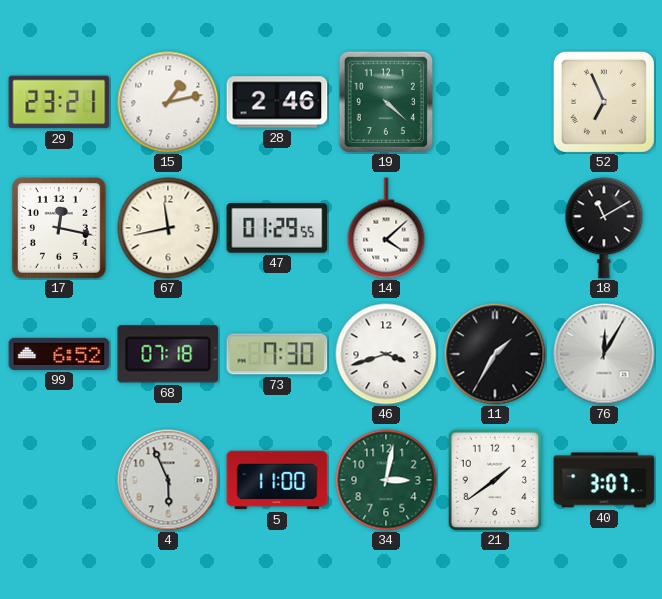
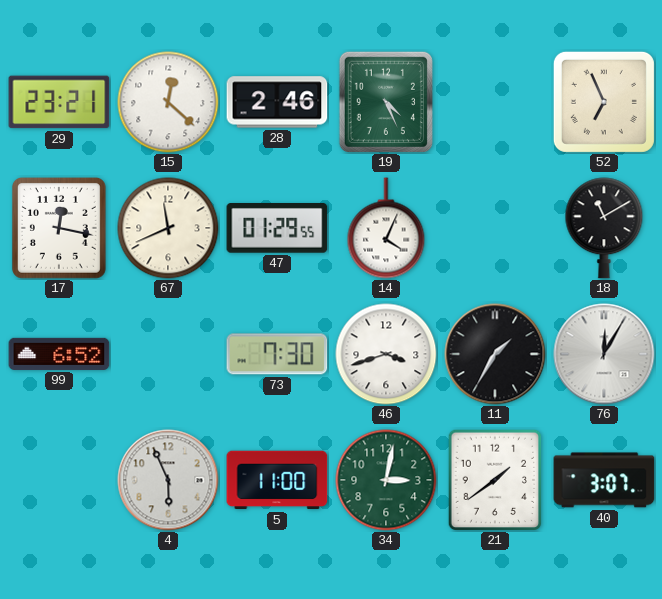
15: 1:13 -> 12:22
19: 4:22 -> 4:26
67: 11:43 -> 11:41
14: 4:08 -> 4:04
68: 07:18 -> none
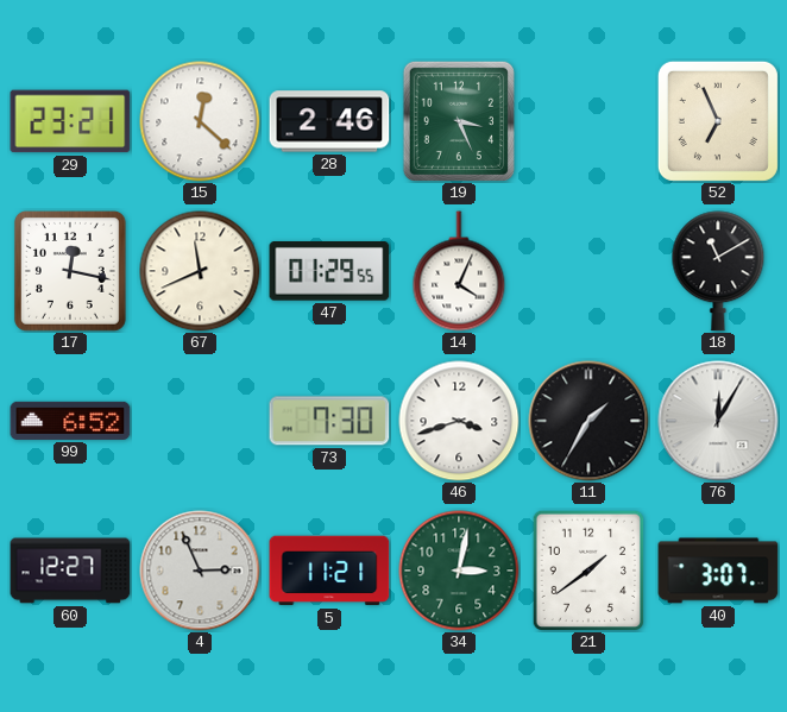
19: 4:26 -> 3:26
60: none -> 12:27
4: 5:56 -> 2:56
5: 11:00 -> 11:21
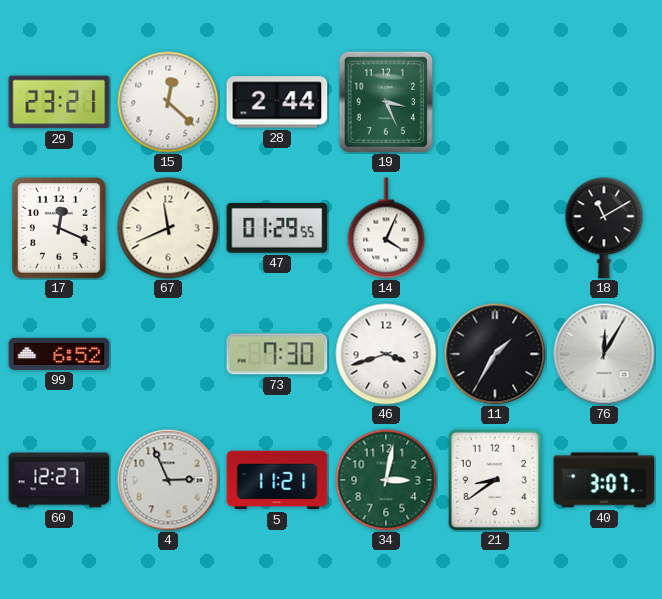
28: 2:46 -> 2:44
52: 6:56 -> none
17: 12:17 -> 12:19
21: 1:39 -> 8:39
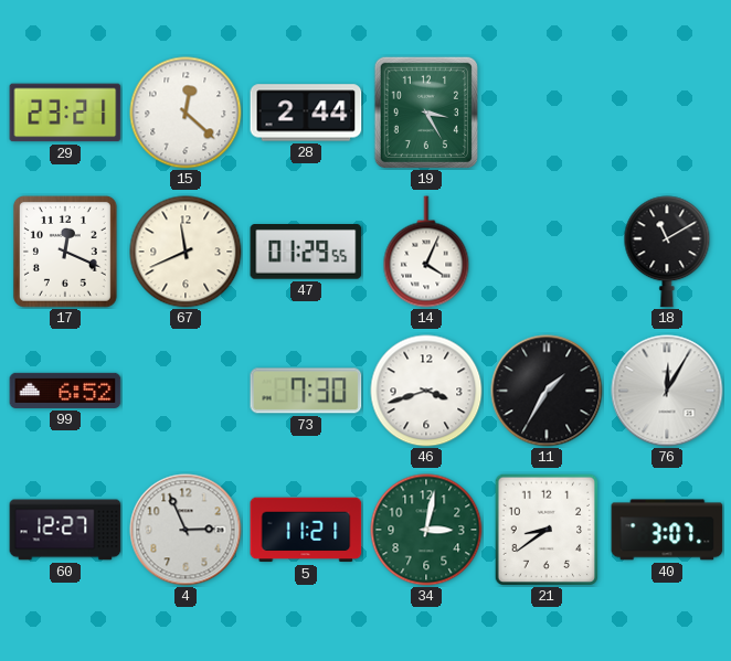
19: 3:26 -> 3:25
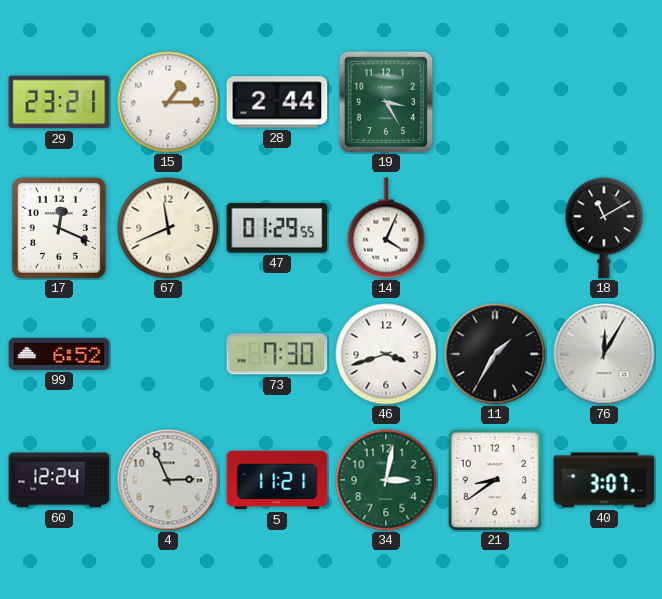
15: 12:22 -> 1:15
60: 12:27 -> 12:24
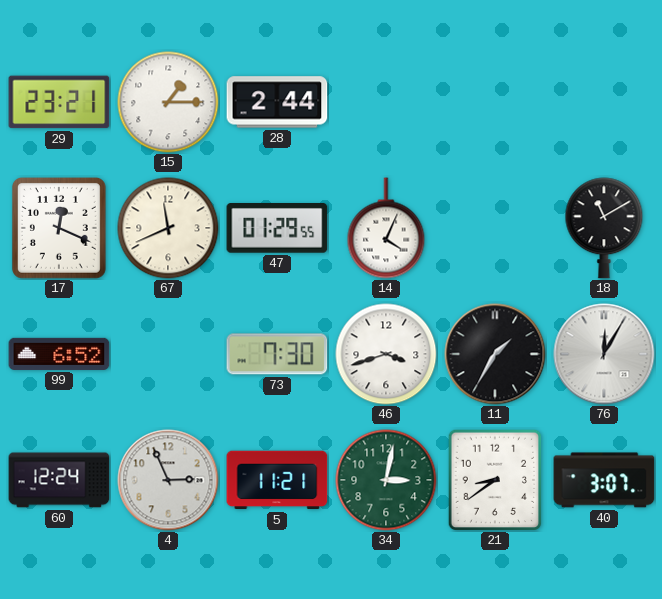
19: 3:25 -> none
